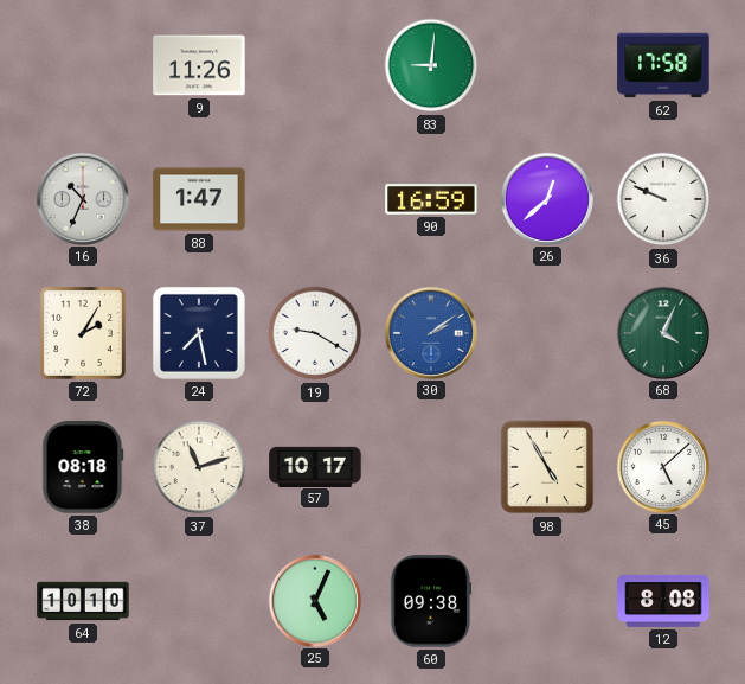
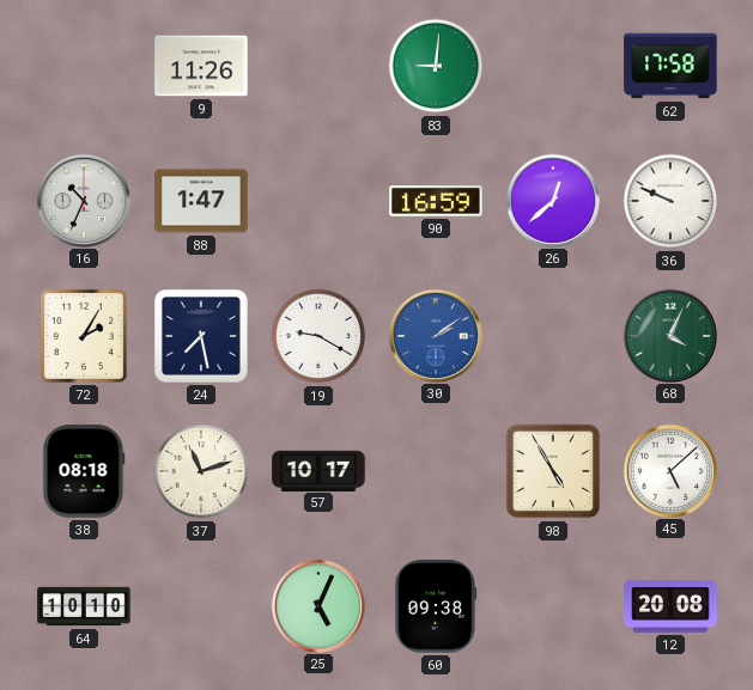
12: 8:08 -> 20:08
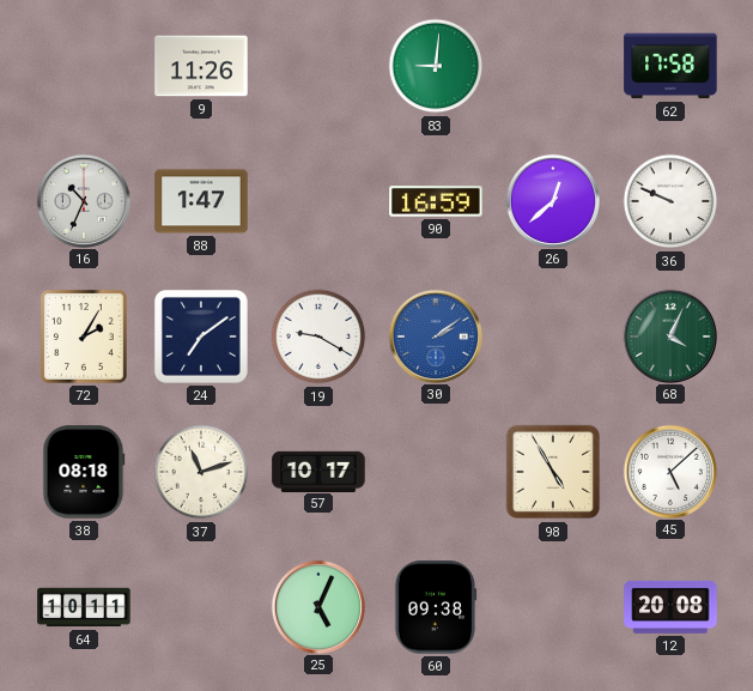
24: 7:28 -> 7:09
64: 10:10 -> 10:11
